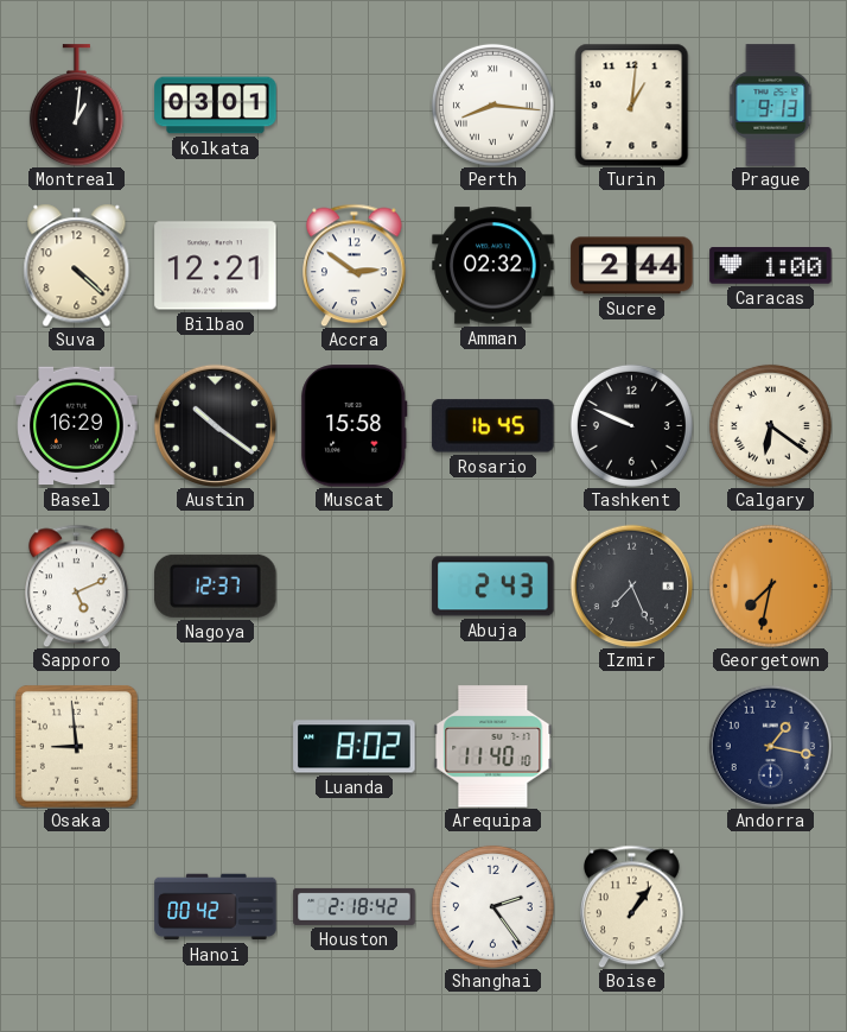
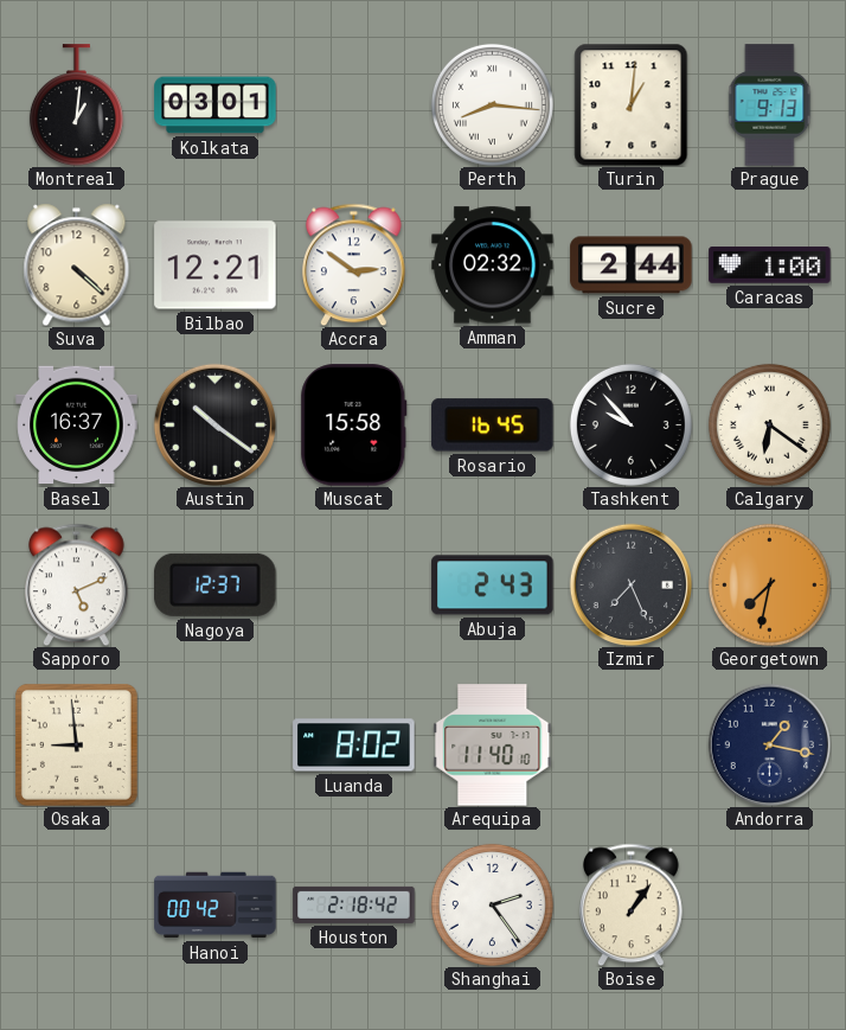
Basel: 16:29 -> 16:37
Tashkent: 9:49 -> 9:53
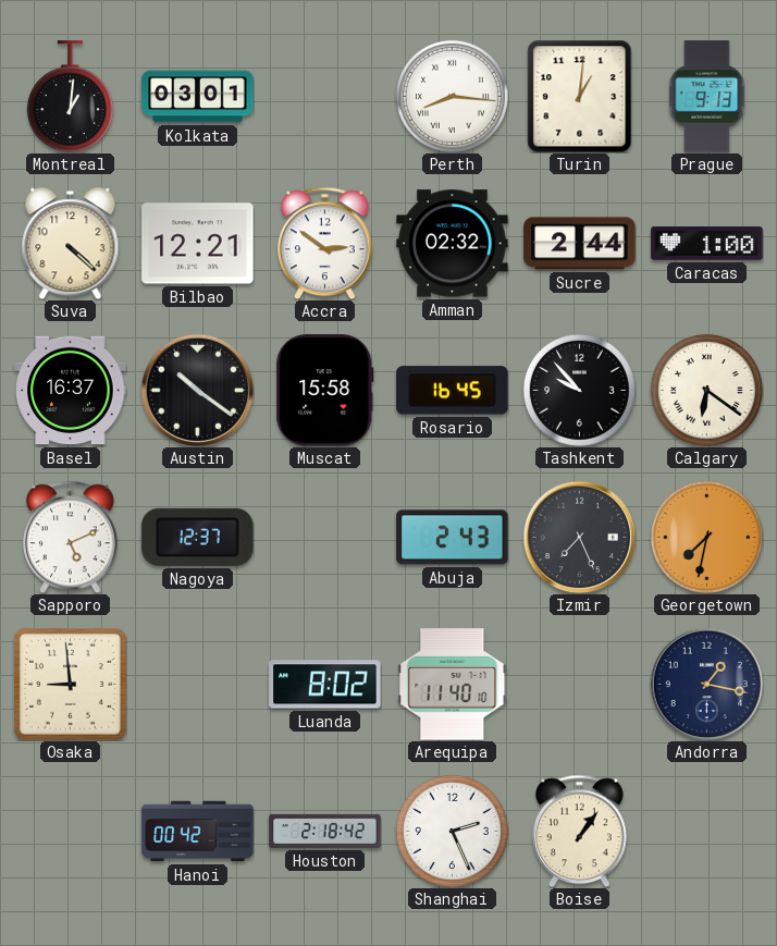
Shanghai: 2:24 -> 2:26
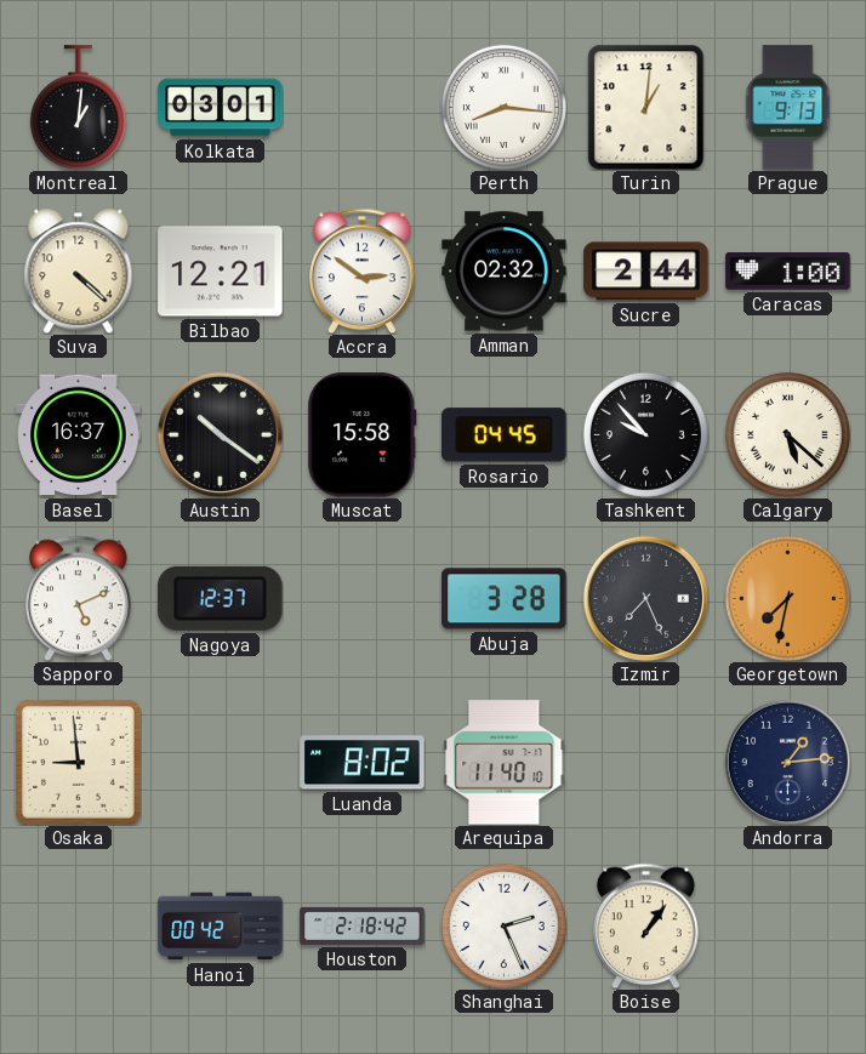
Rosario: 16:45 -> 04:45
Calgary: 6:21 -> 5:22
Abuja: 2:43 -> 3:28
Andorra: 1:17 -> 1:14
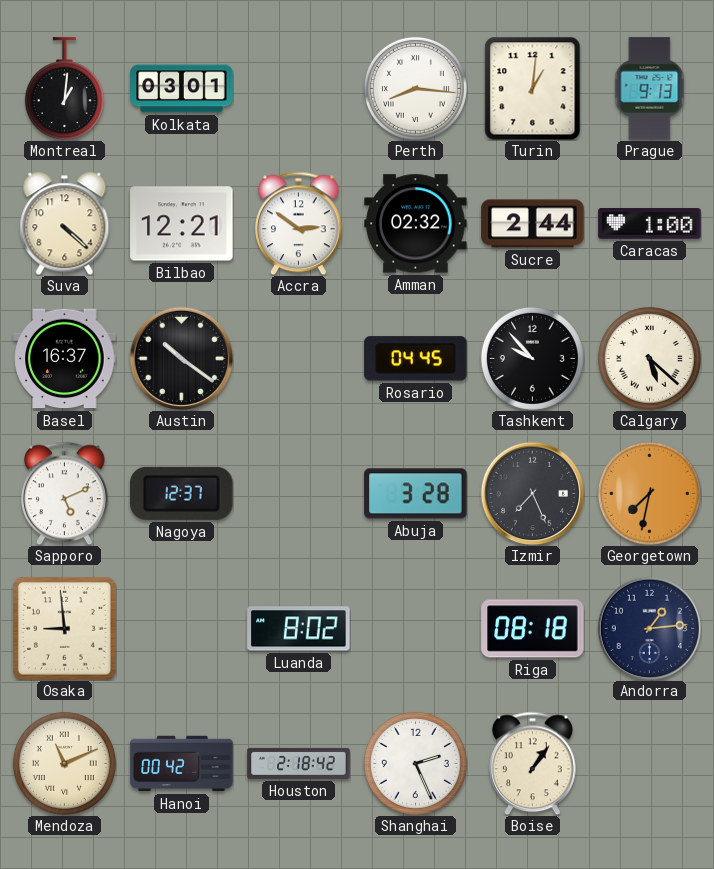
Muscat: 15:58 -> none
Arequipa: 11:40 -> none
Riga: none -> 08:18
Mendoza: none -> 11:11
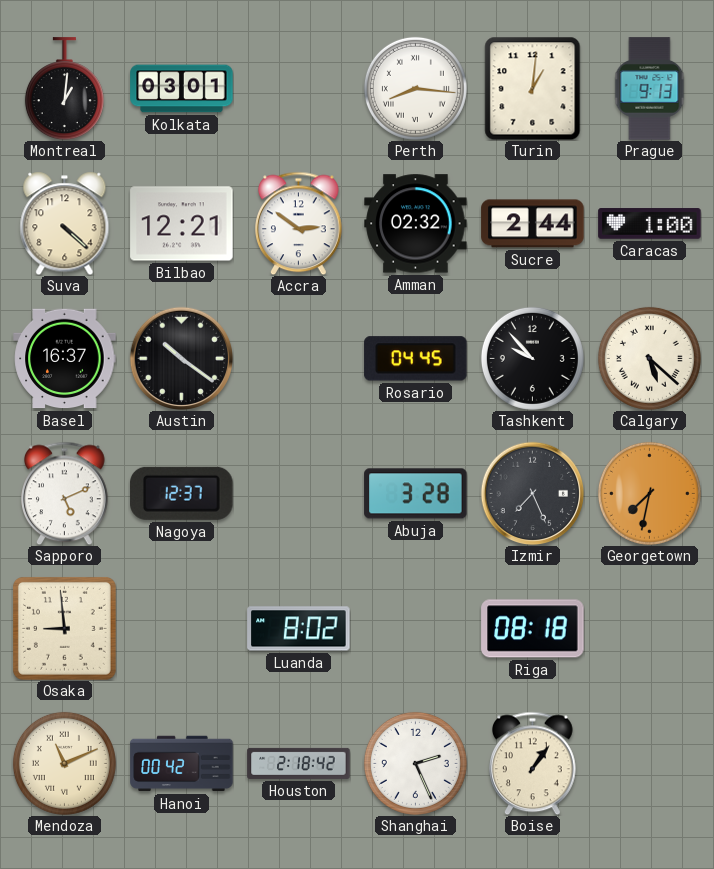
Andorra: 1:14 -> none
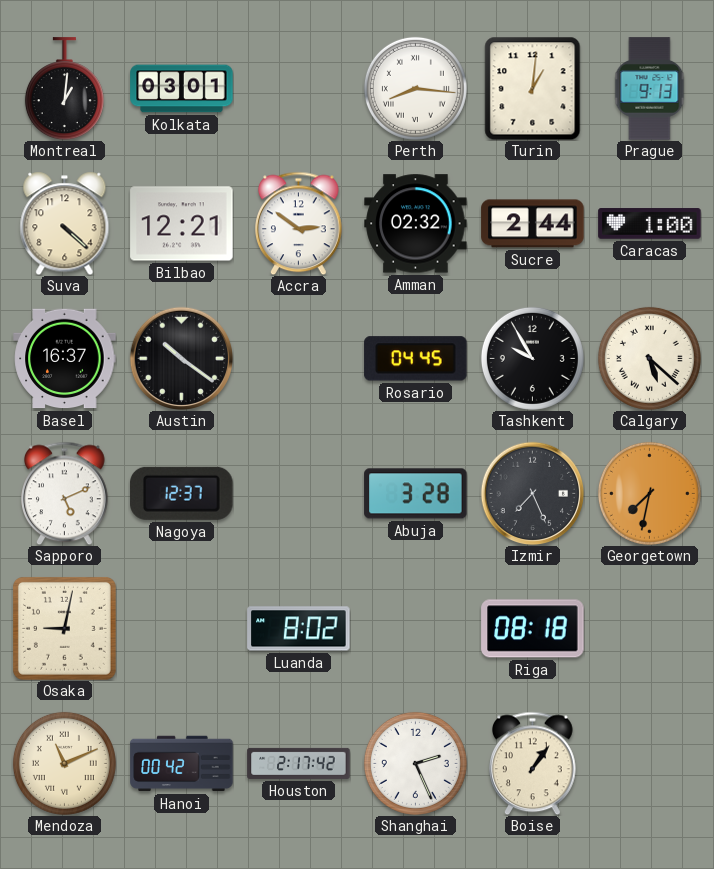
Tashkent: 9:53 -> 9:55
Osaka: 8:59 -> 9:02
Houston: 2:18 -> 2:17
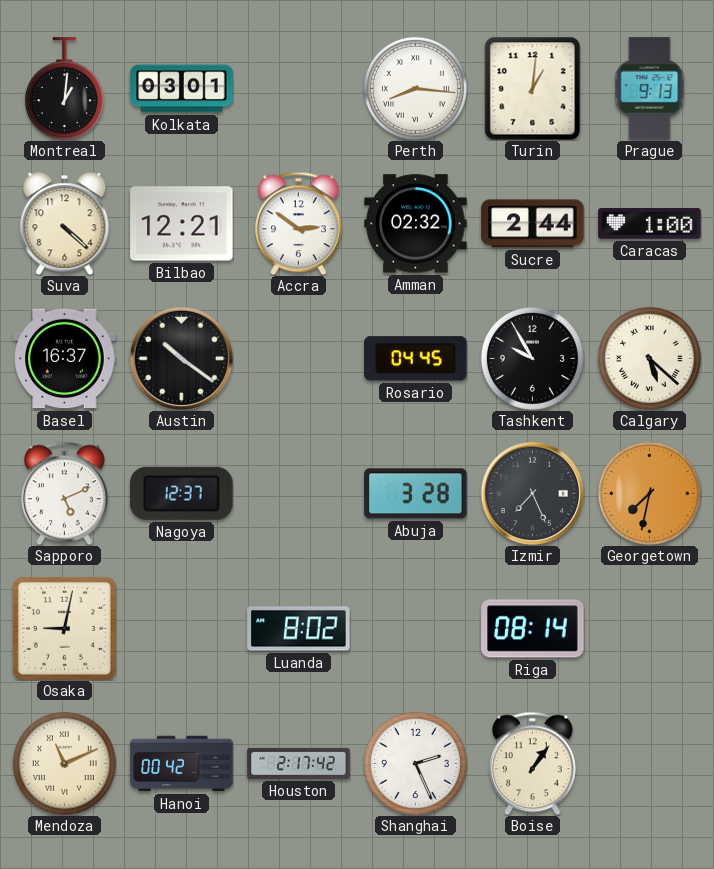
Riga: 08:18 -> 08:14
